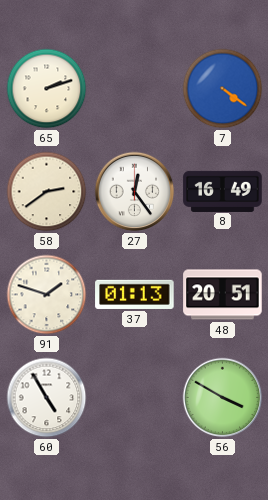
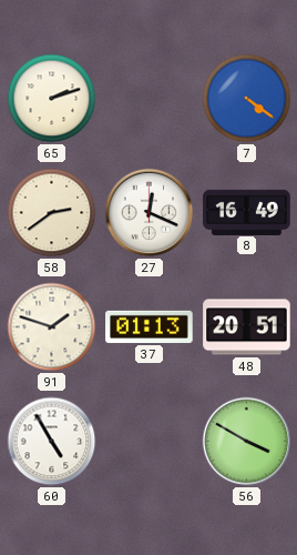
27: 12:24 -> 12:19
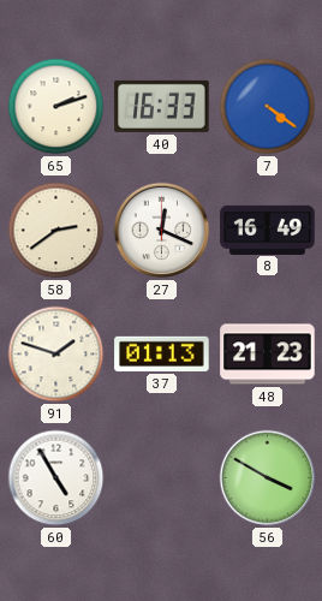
40: none -> 16:33
48: 20:51 -> 21:23
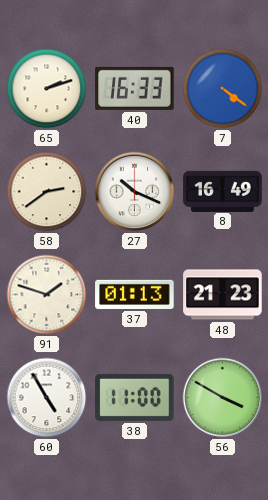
27: 12:19 -> 10:19
38: none -> 11:00
